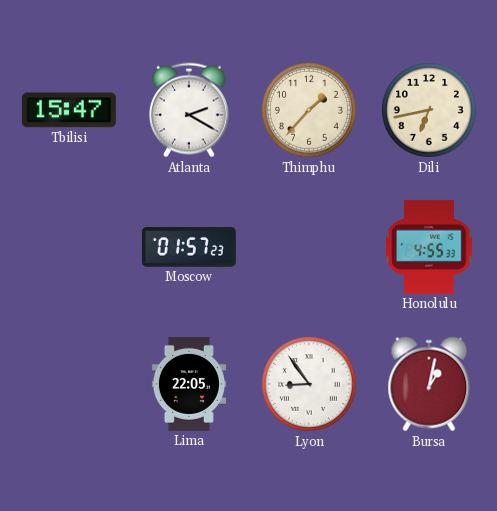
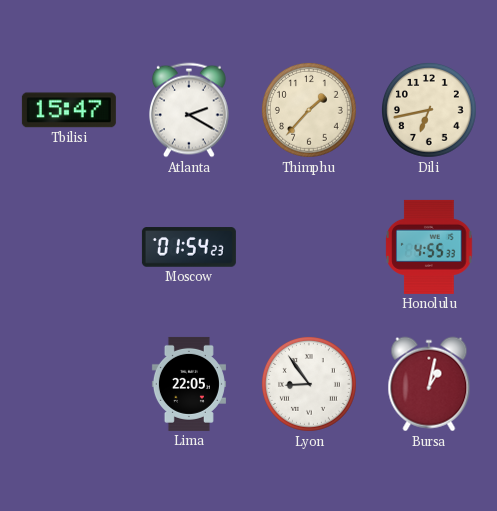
Moscow: 01:57 -> 01:54
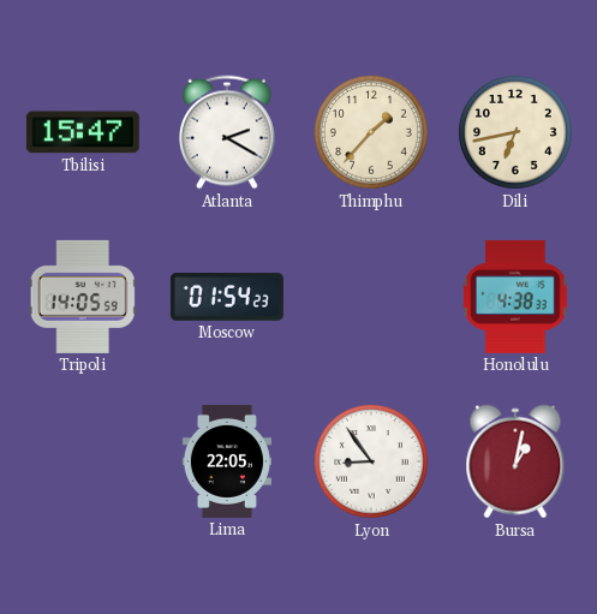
Tripoli: none -> 14:05
Honolulu: 4:55 -> 4:38
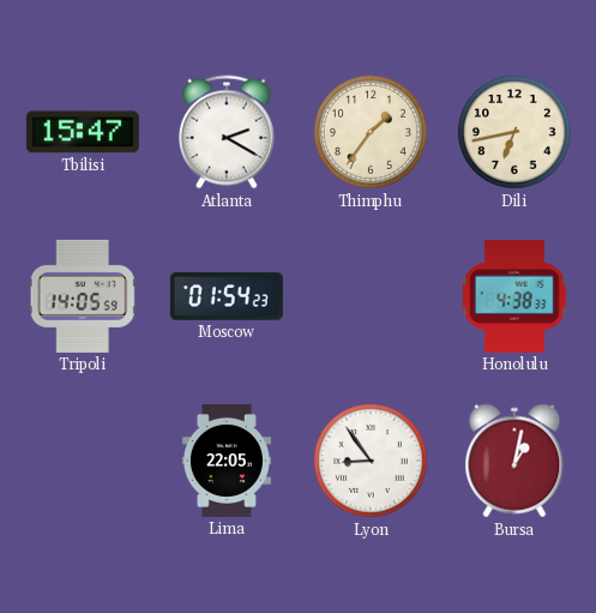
Thimphu: 1:37 -> 1:36
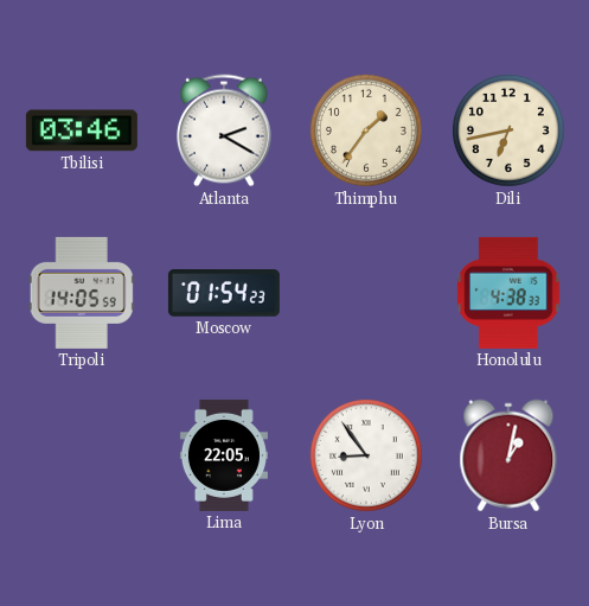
Tbilisi: 15:47 -> 03:46
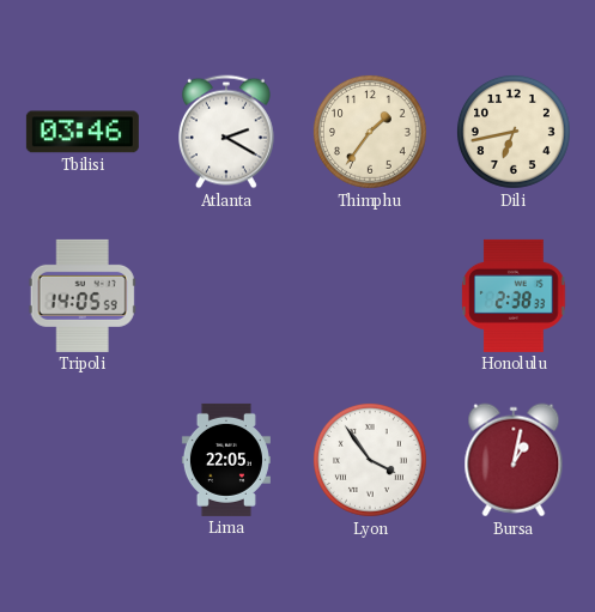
Moscow: 01:54 -> none
Honolulu: 4:38 -> 2:38
Lyon: 8:54 -> 3:54
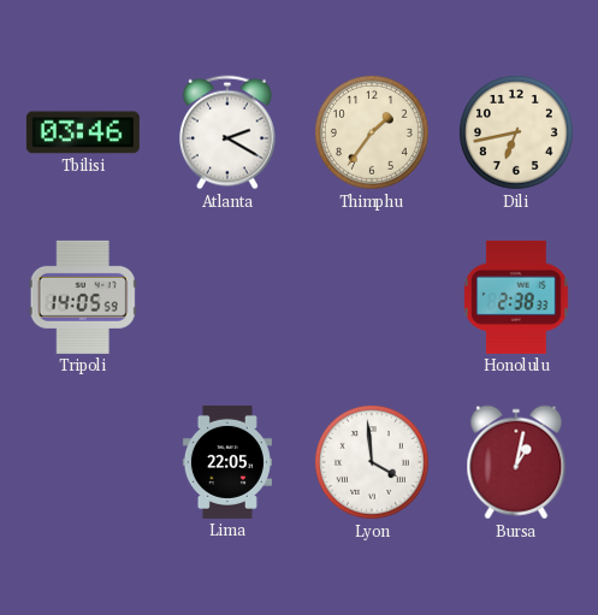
Lyon: 3:54 -> 3:59
